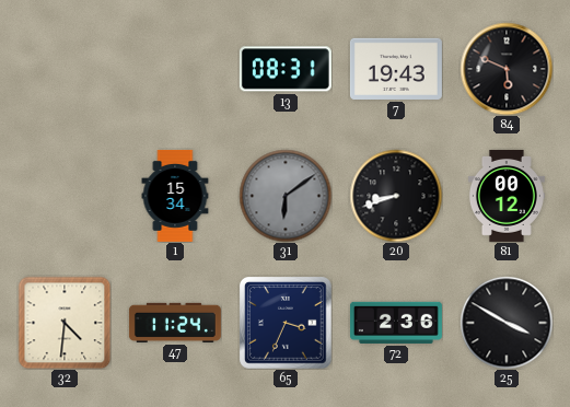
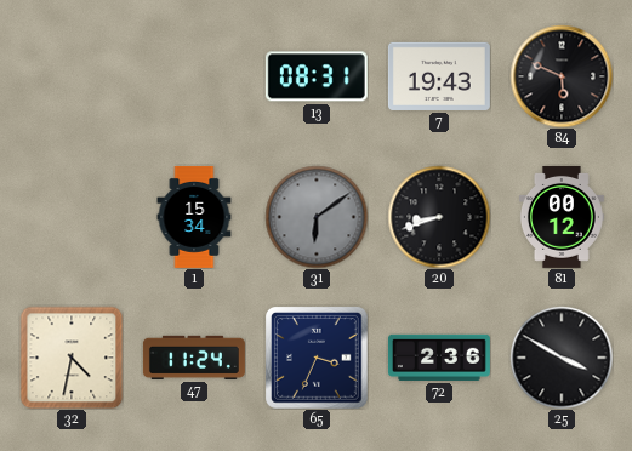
32: 4:31 -> 4:32
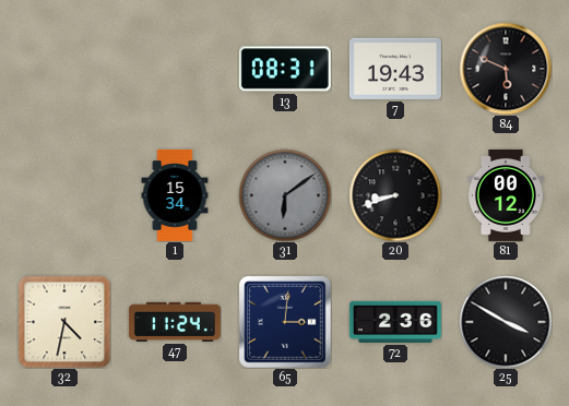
65: 3:34 -> 3:01
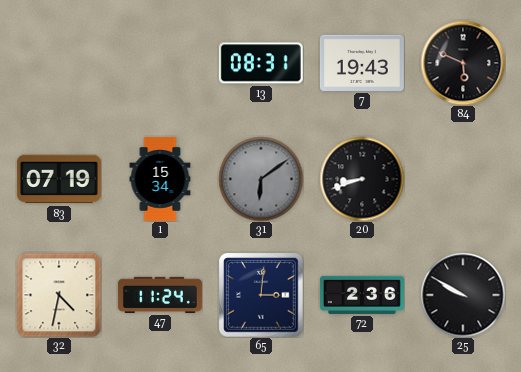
83: none -> 07:19
81: 00:12 -> none
25: 3:50 -> 9:50
